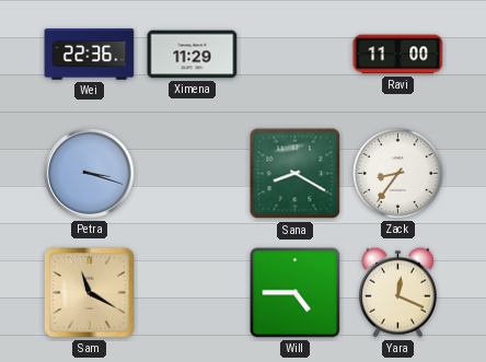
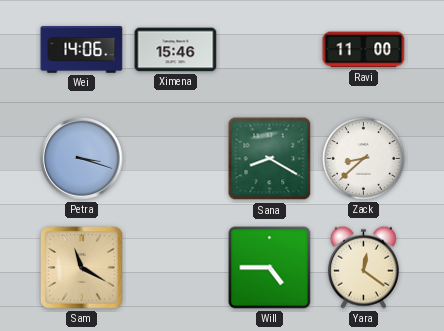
Wei: 22:36 -> 14:06
Ximena: 11:29 -> 15:46
Zack: 8:36 -> 8:38
Yara: 12:19 -> 12:21
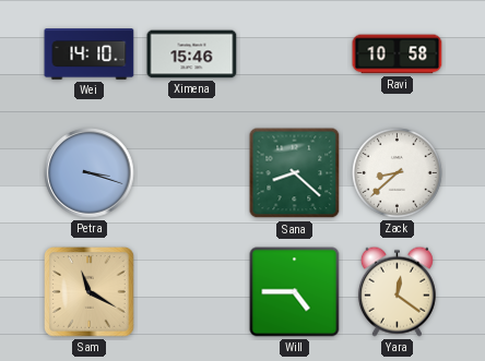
Wei: 14:06 -> 14:10
Ravi: 11:00 -> 10:58
Sana: 8:20 -> 8:22
